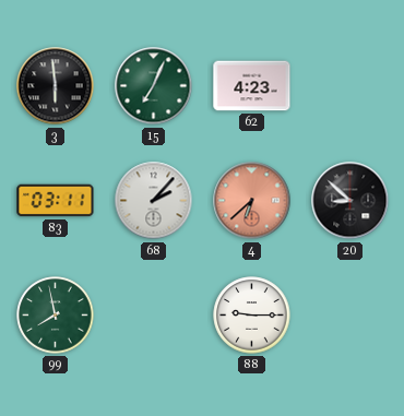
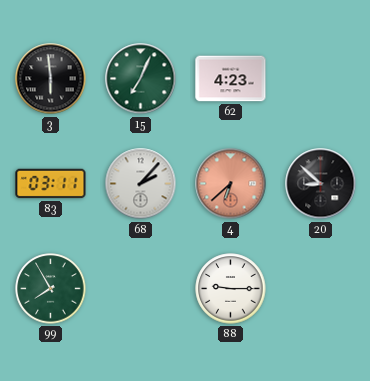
99: 7:58 -> 7:55
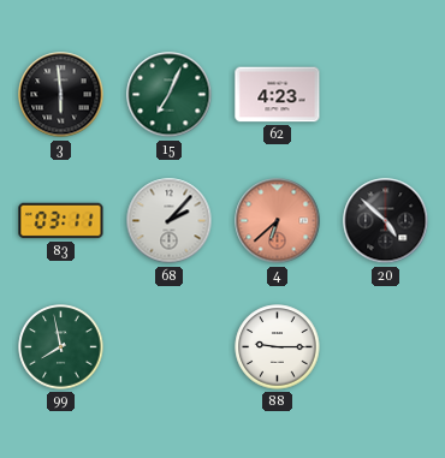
20: 8:52 -> 4:52
99: 7:55 -> 7:58
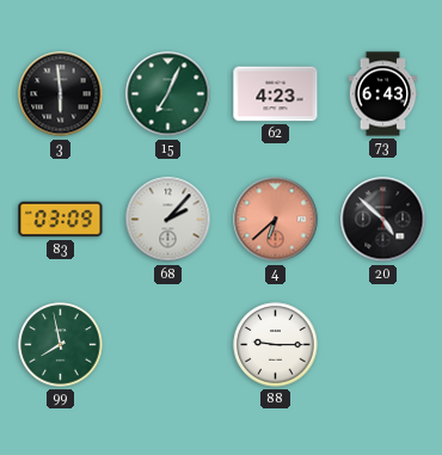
73: none -> 6:43
83: 03:11 -> 03:09
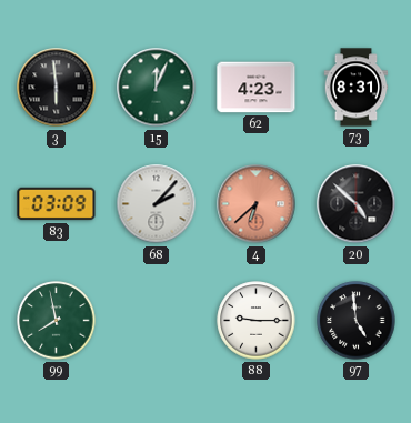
15: 7:04 -> 12:04
73: 6:43 -> 8:31
97: none -> 4:59
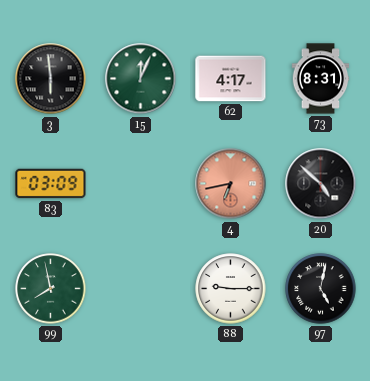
62: 4:23 -> 4:17
68: 2:07 -> none
4: 6:38 -> 6:43
97: 4:59 -> 5:02
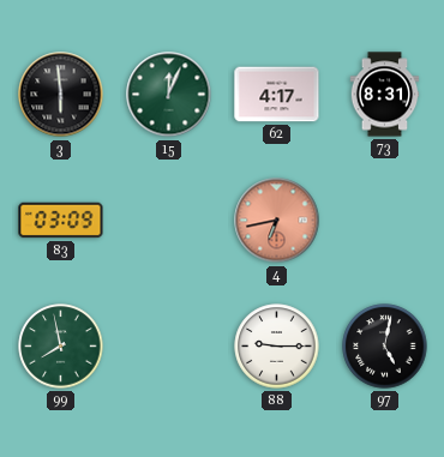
20: 4:52 -> none
